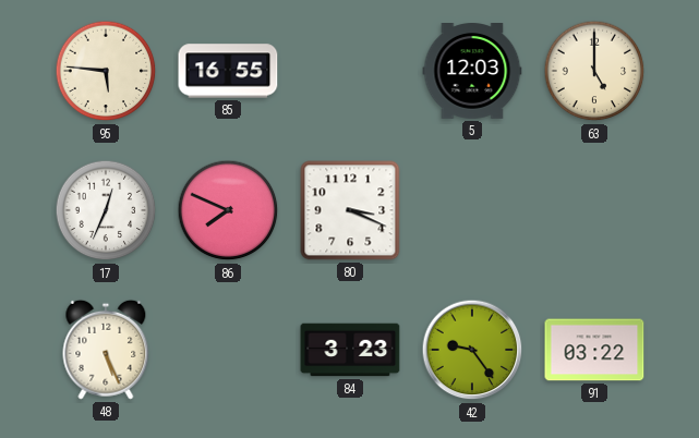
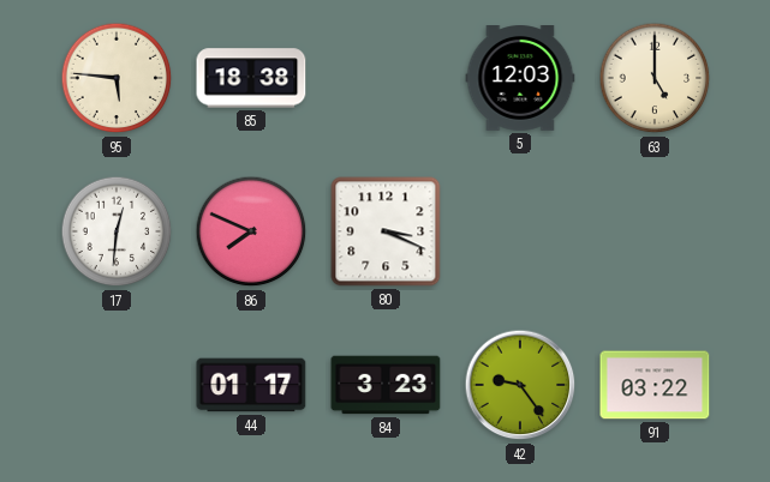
85: 16:55 -> 18:38
17: 12:34 -> 12:31
48: 5:26 -> none
44: none -> 01:17
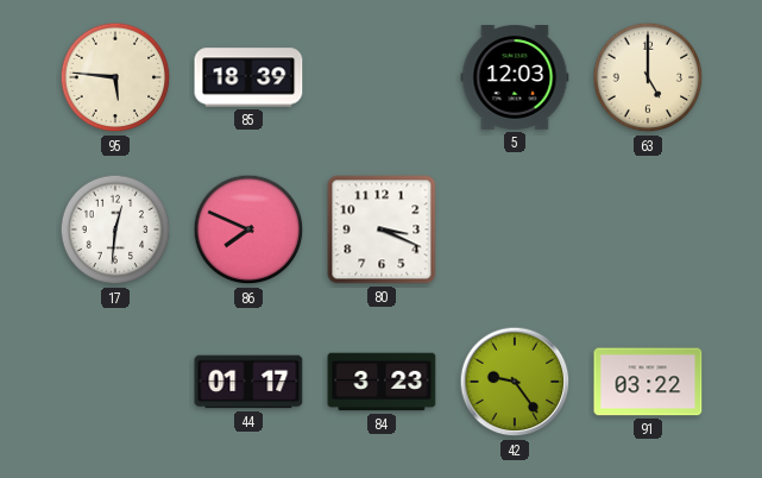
85: 18:38 -> 18:39
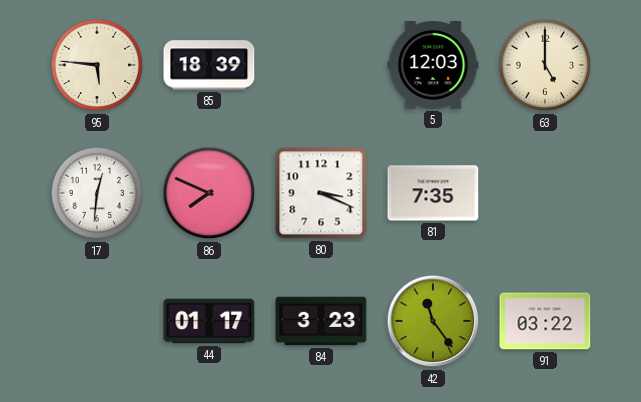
81: none -> 7:35
42: 9:24 -> 11:24
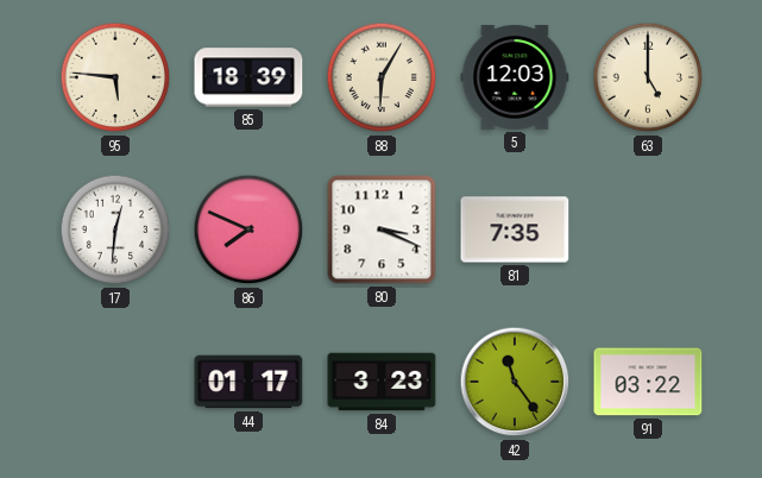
88: none -> 6:05
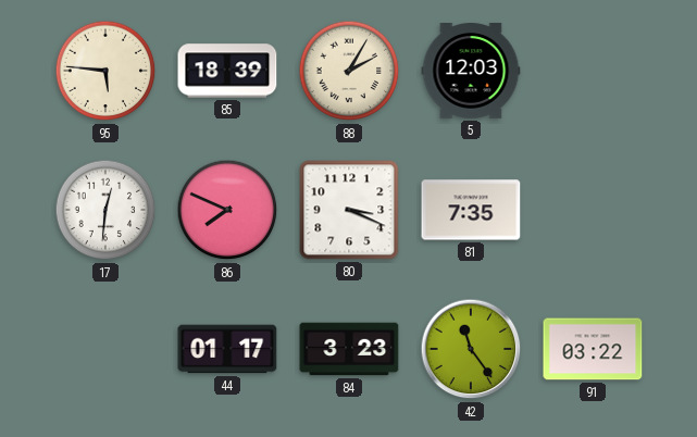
88: 6:05 -> 2:05
63: 5:00 -> none
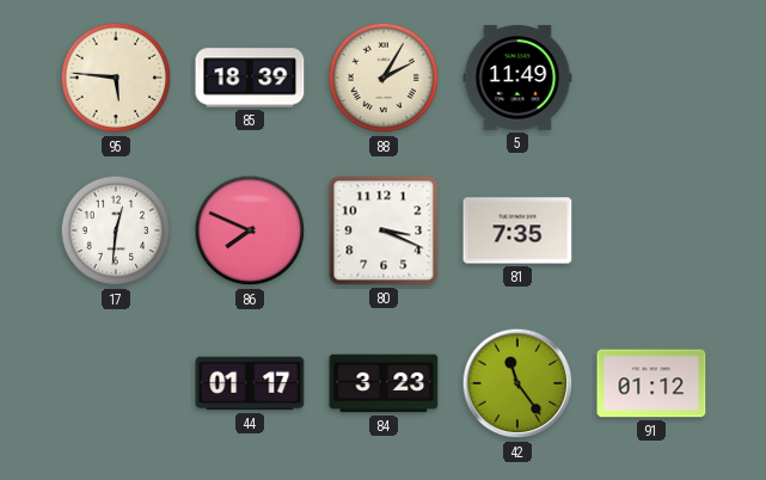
5: 12:03 -> 11:49
91: 03:22 -> 01:12
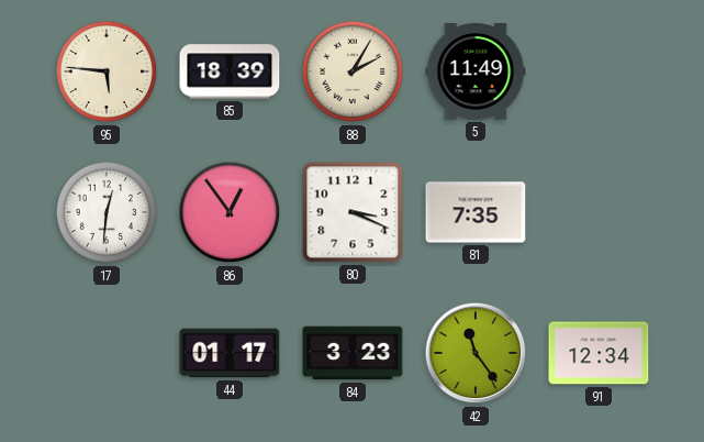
86: 7:49 -> 12:54
91: 01:12 -> 12:34
